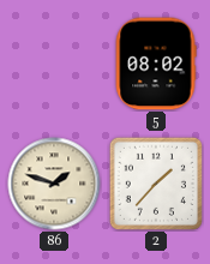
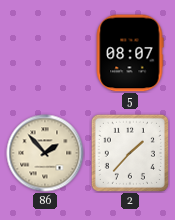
5: 08:02 -> 08:07
86: 1:48 -> 1:53
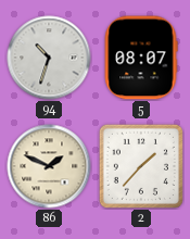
94: none -> 10:33
86: 1:53 -> 1:49
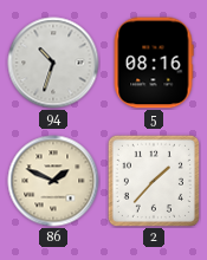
5: 08:07 -> 08:16
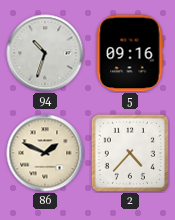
5: 08:16 -> 09:16
2: 1:37 -> 4:37
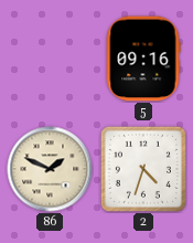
94: 10:33 -> none
2: 4:37 -> 4:33
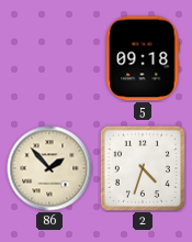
5: 09:16 -> 09:18
86: 1:49 -> 1:53
